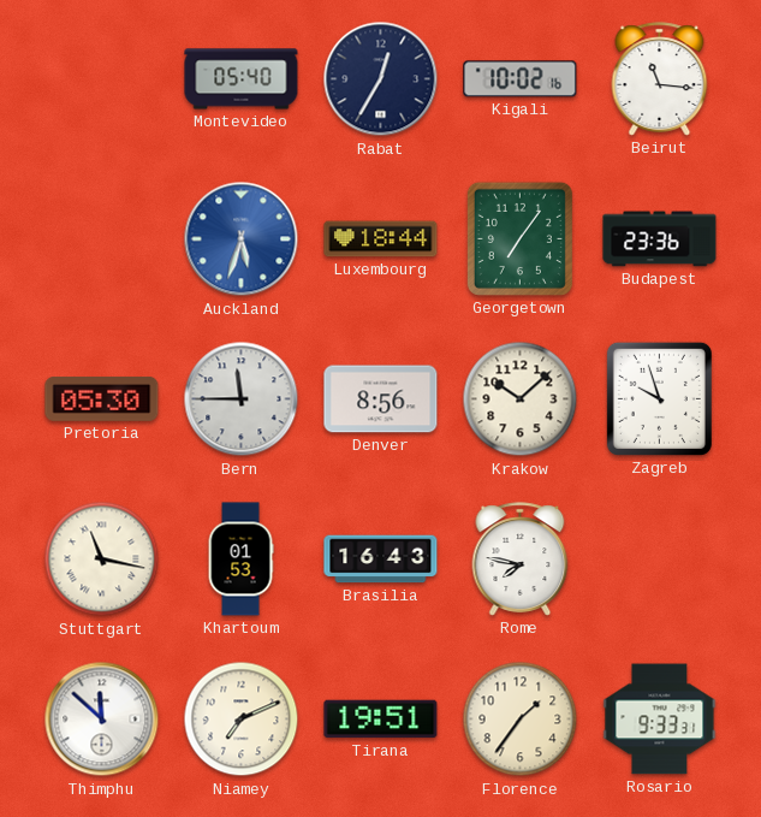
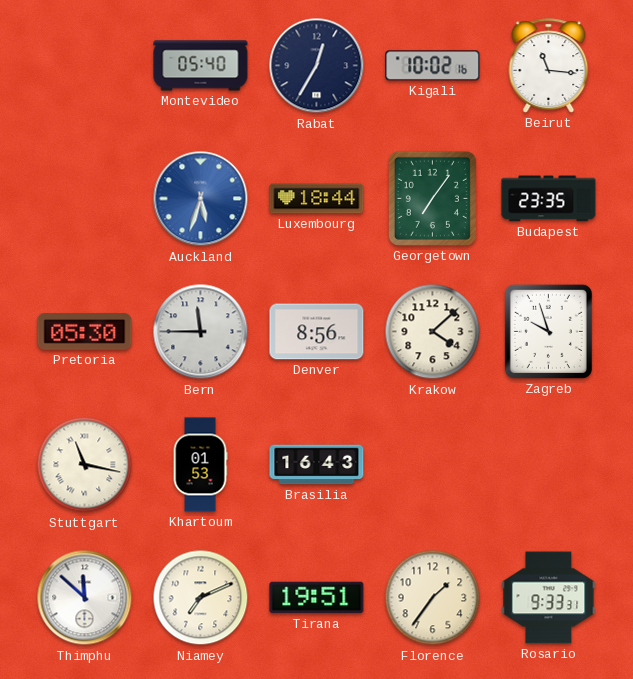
Budapest: 23:36 -> 23:35
Krakow: 10:08 -> 4:08
Rome: 7:47 -> none
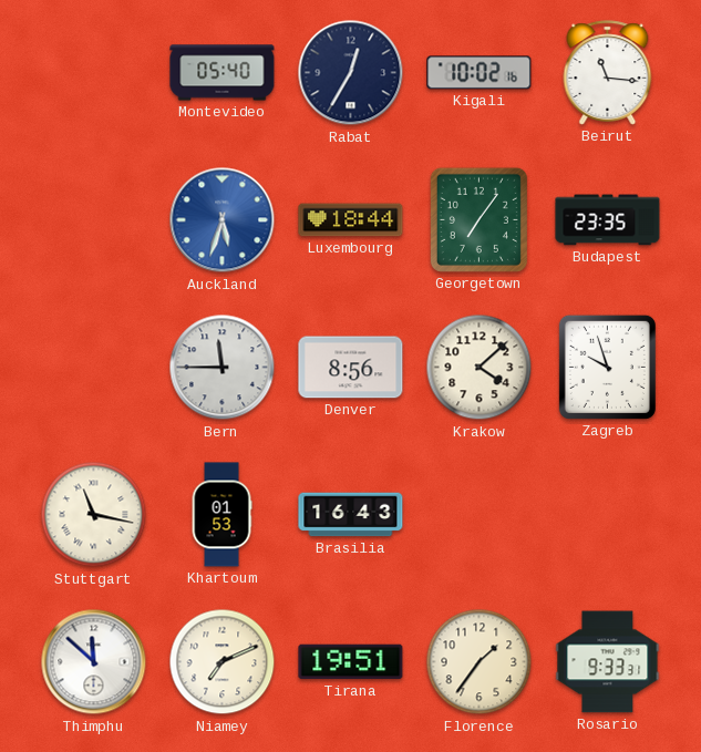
Pretoria: 05:30 -> none
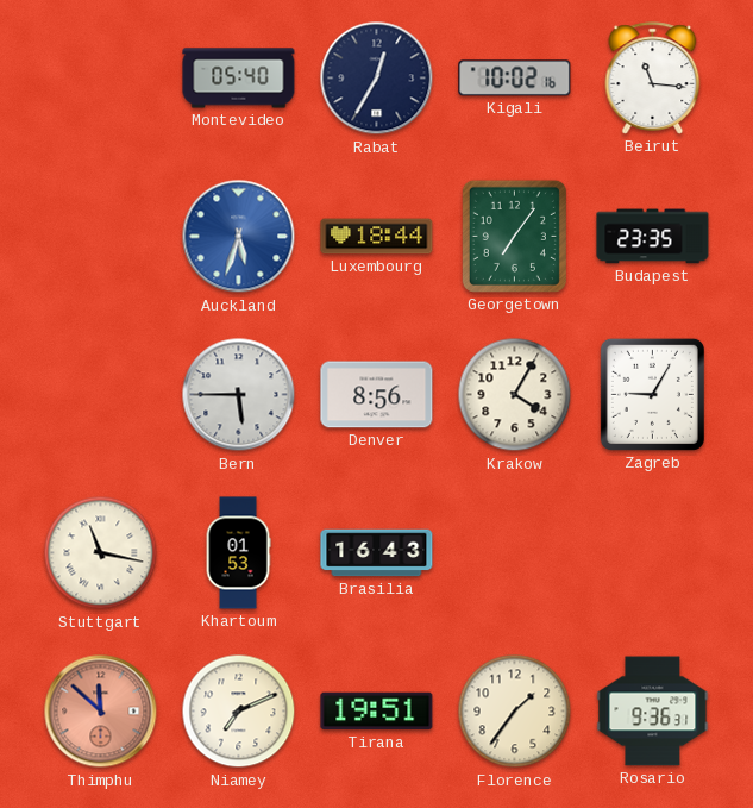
Bern: 11:45 -> 5:45
Krakow: 4:08 -> 4:05
Zagreb: 9:57 -> 9:05
Thimphu dial: white -> salmon
Rosario: 9:33 -> 9:36
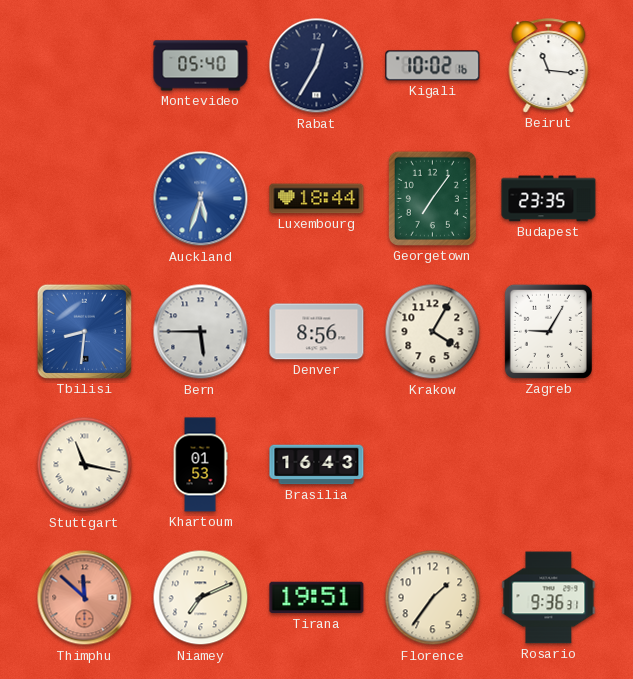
Tbilisi: none -> 8:31
